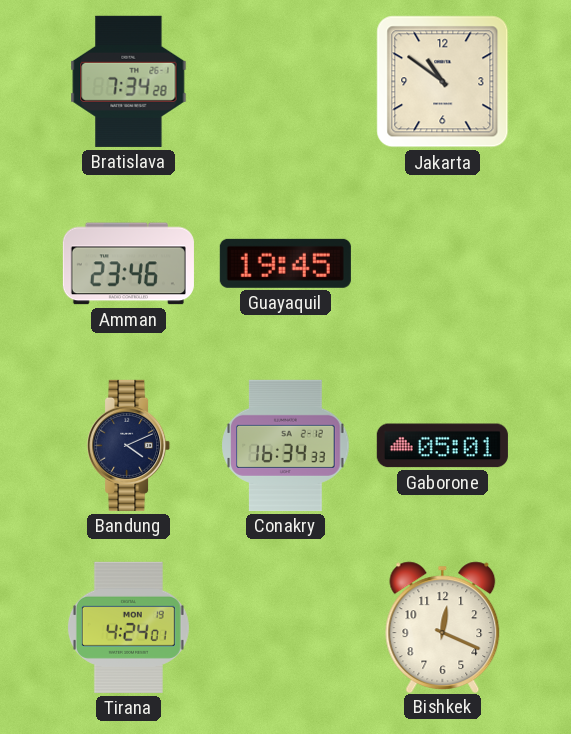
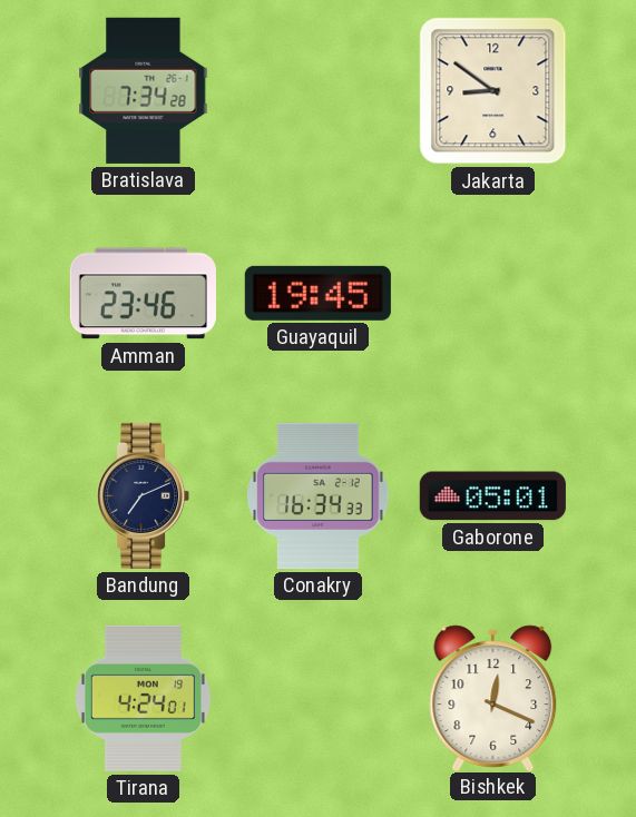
Jakarta: 10:51 -> 8:51
Bandung: 4:11 -> 7:11
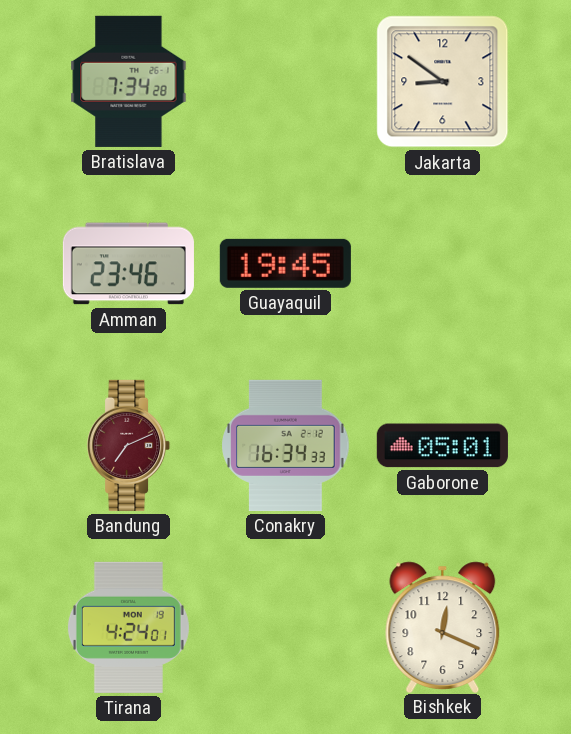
Bandung dial: navy -> burgundy
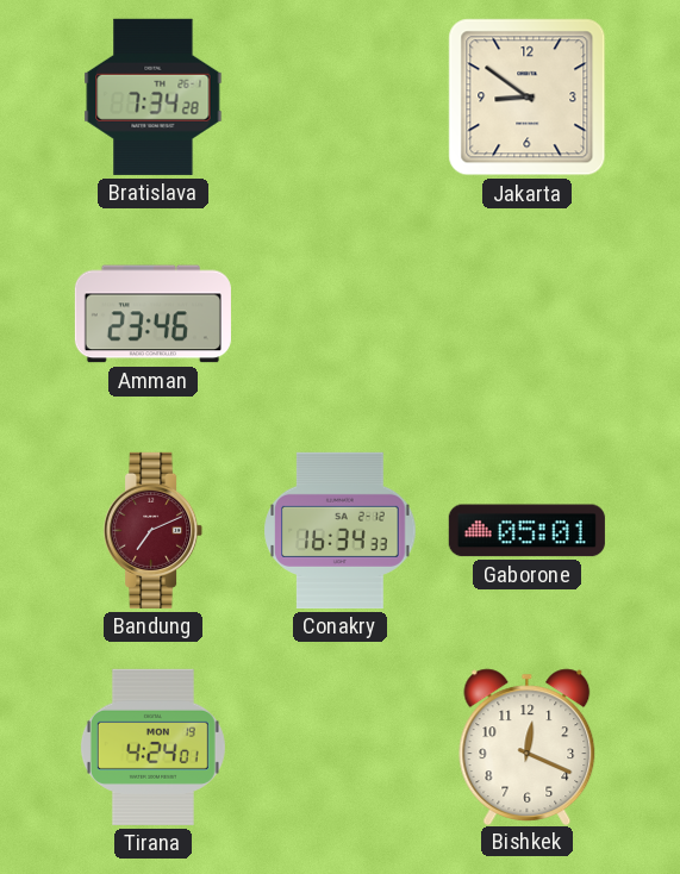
Guayaquil: 19:45 -> none
